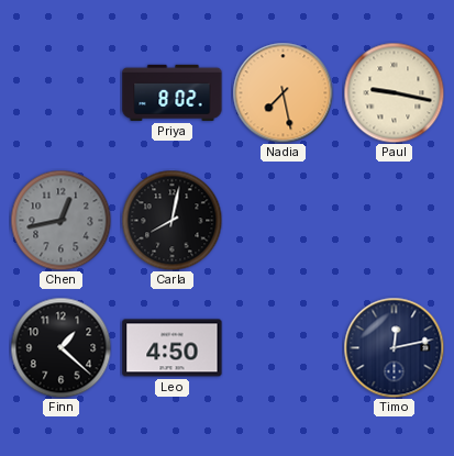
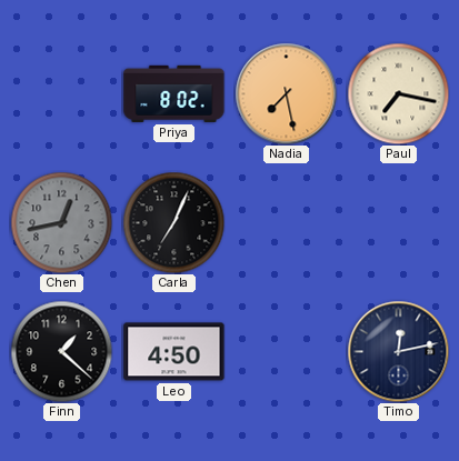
Paul: 9:17 -> 7:17
Carla: 8:02 -> 7:04
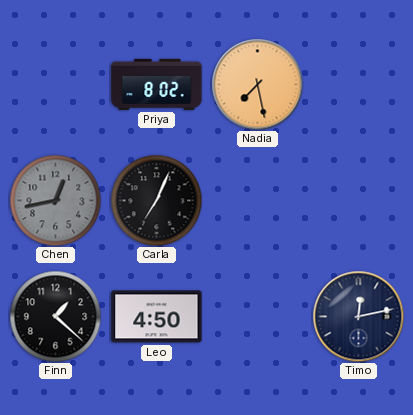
Paul: 7:17 -> none
